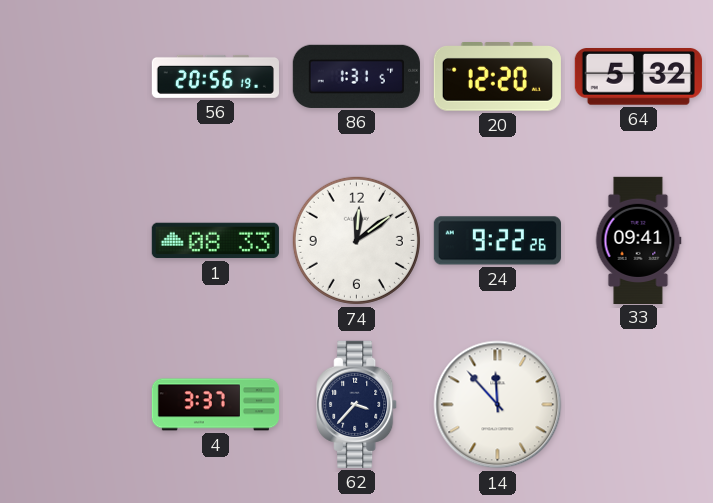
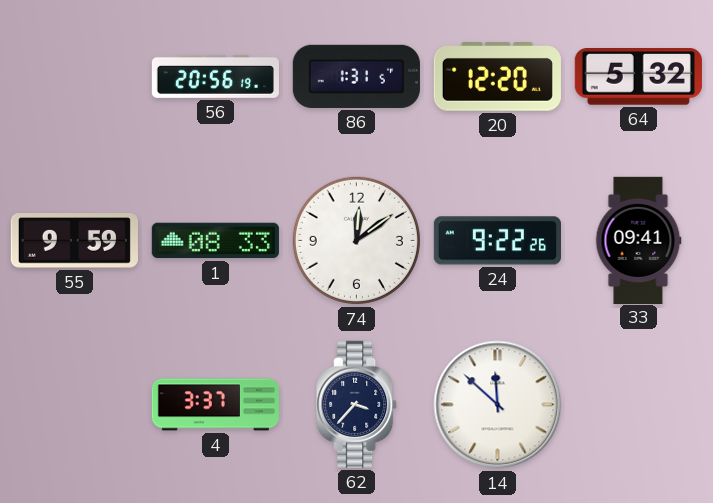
55: none -> 9:59
14: 11:53 -> 11:52
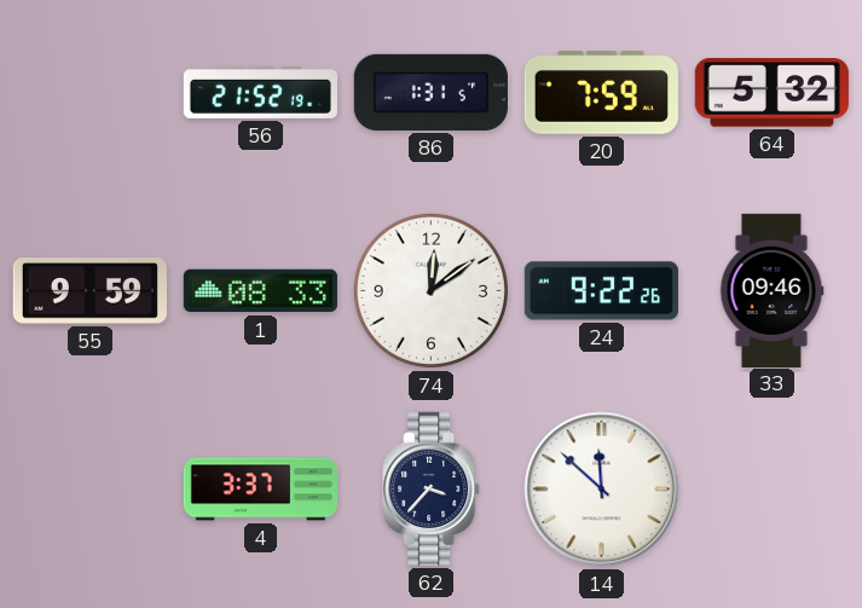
56: 20:56 -> 21:52
20: 12:20 -> 7:59
33: 09:41 -> 09:46
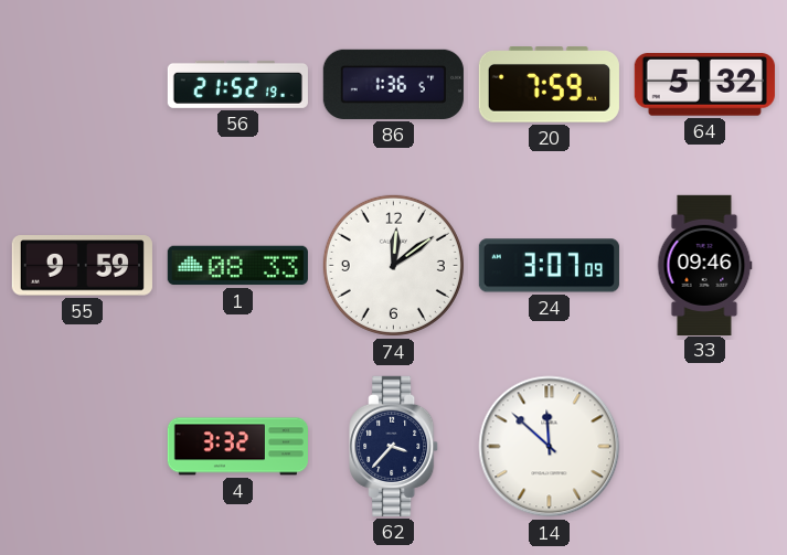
86: 1:31 -> 1:36
24: 9:22 -> 3:07
4: 3:37 -> 3:32
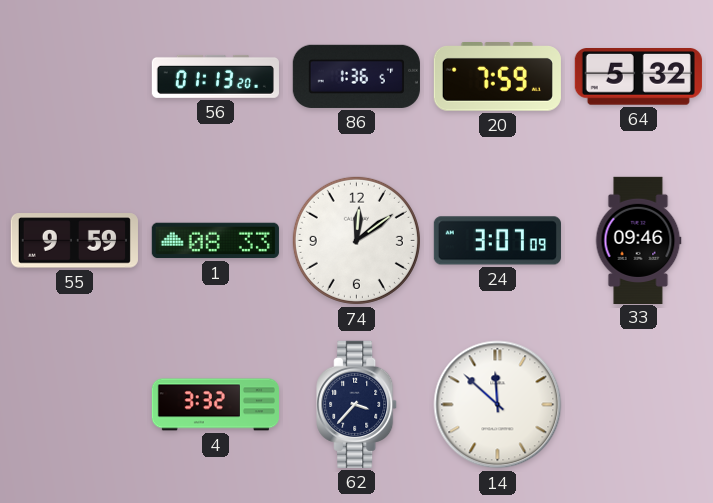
56: 21:52 -> 01:13
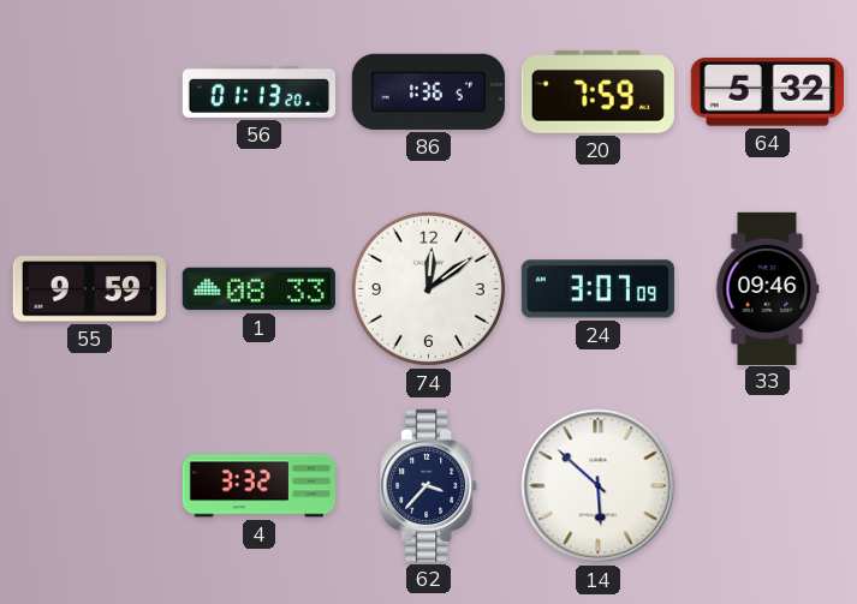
14: 11:52 -> 5:52
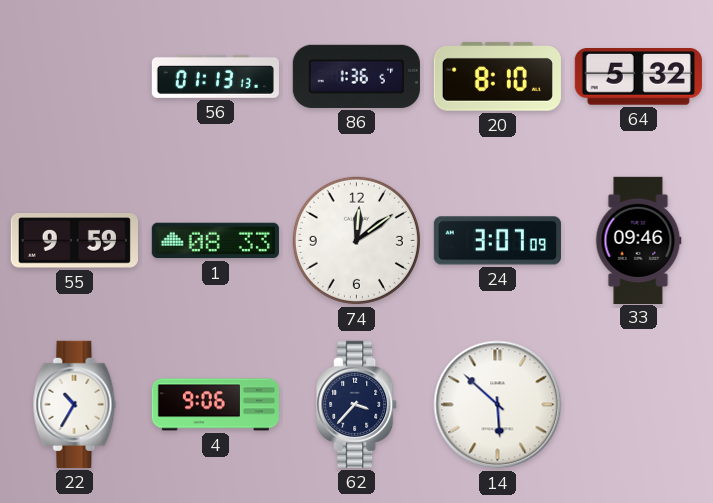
56: 01:13:20 -> 01:13:13
20: 7:59 -> 8:10
22: none -> 10:35
4: 3:32 -> 9:06
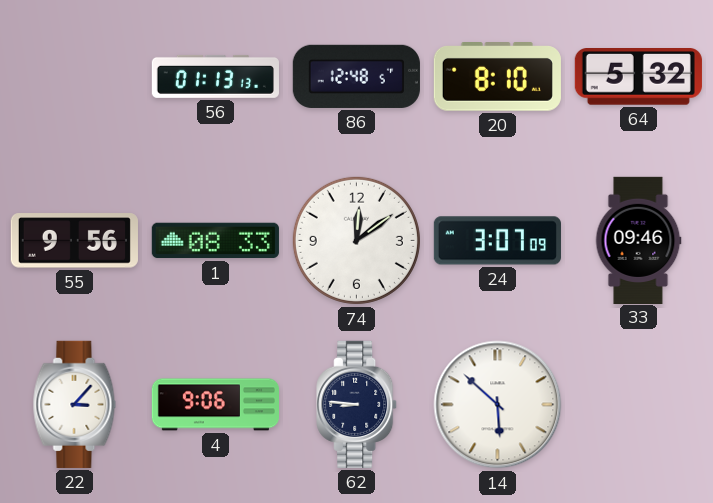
86: 1:36 -> 12:48
55: 9:59 -> 9:56
22: 10:35 -> 3:07
62: 3:37 -> 8:46
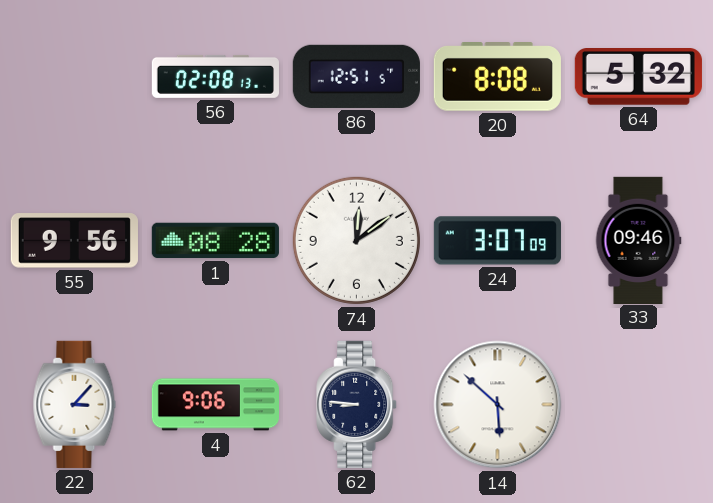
56: 01:13 -> 02:08
86: 12:48 -> 12:51
20: 8:10 -> 8:08
1: 08:33 -> 08:28
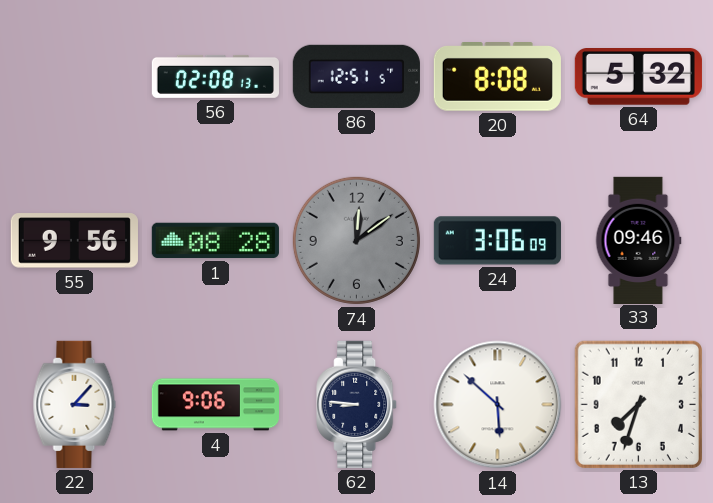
74 dial: white -> grey
24: 3:07 -> 3:06
13: none -> 7:33
